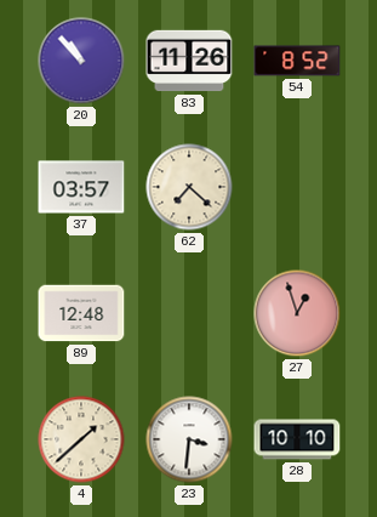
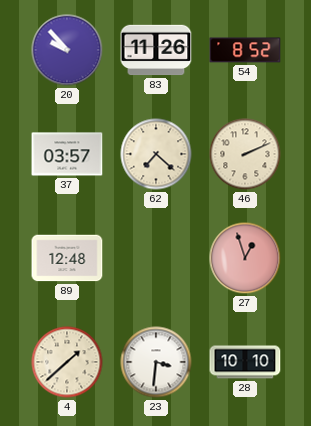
20: 10:53 -> 9:53
46: none -> 2:11
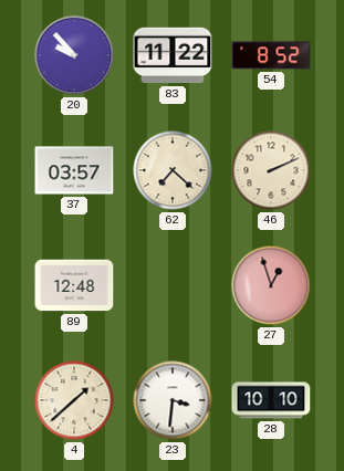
83: 11:26 -> 11:22
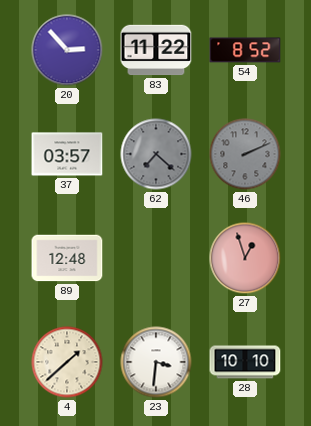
20: 9:53 -> 2:53
62 dial: cream -> grey
46 dial: cream -> grey
